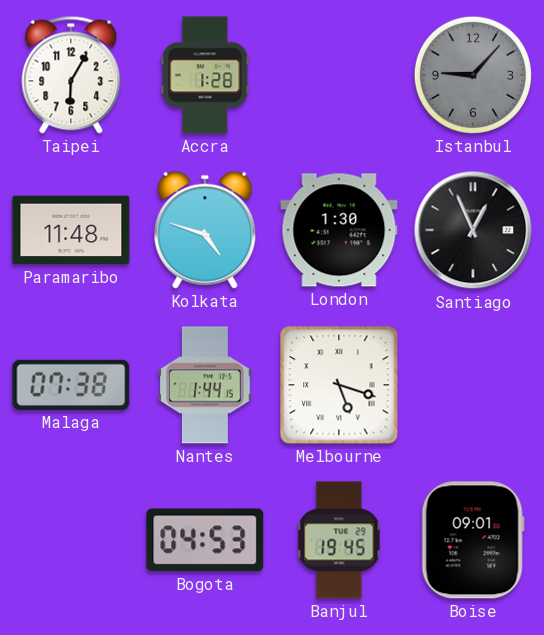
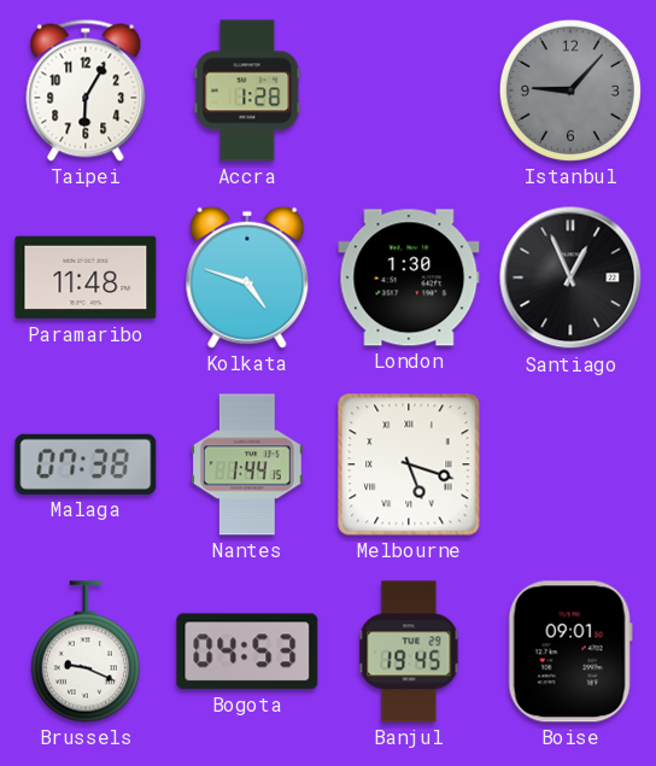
Brussels: none -> 9:19
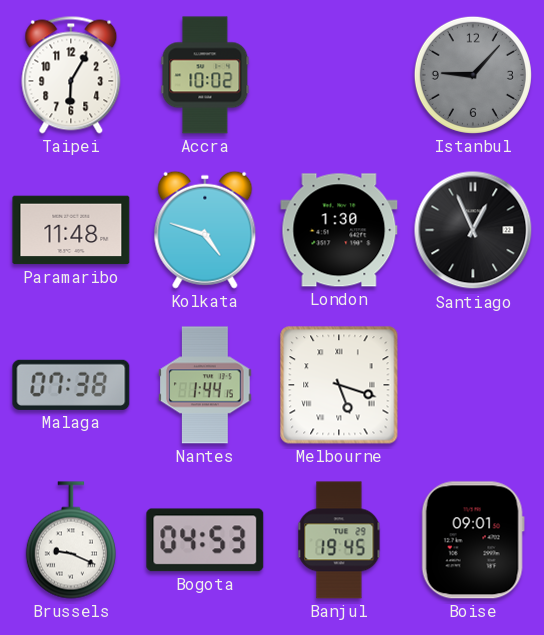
Accra: 1:28 -> 10:02
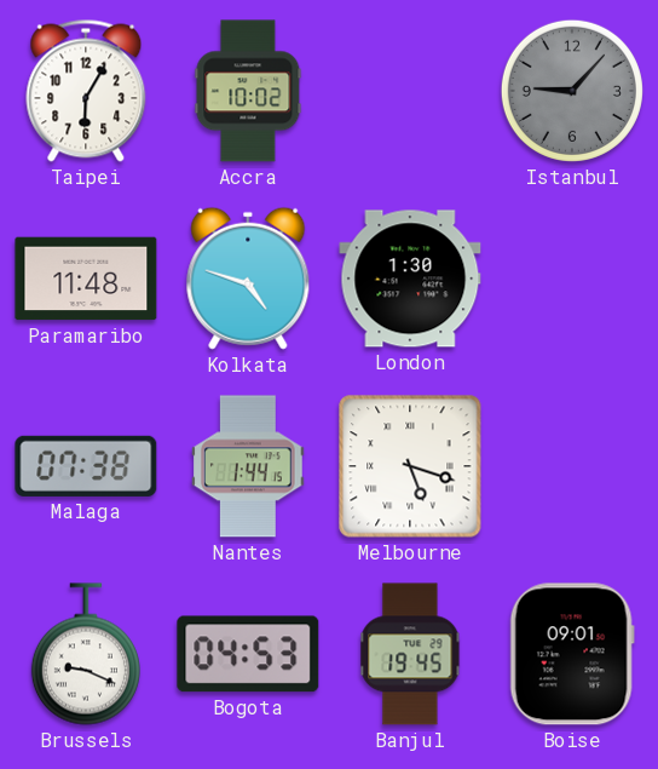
Santiago: 12:56 -> none
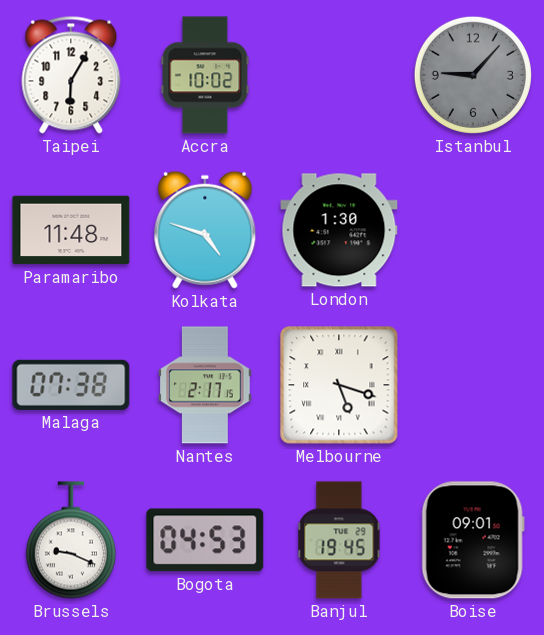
Nantes: 1:44 -> 2:17
